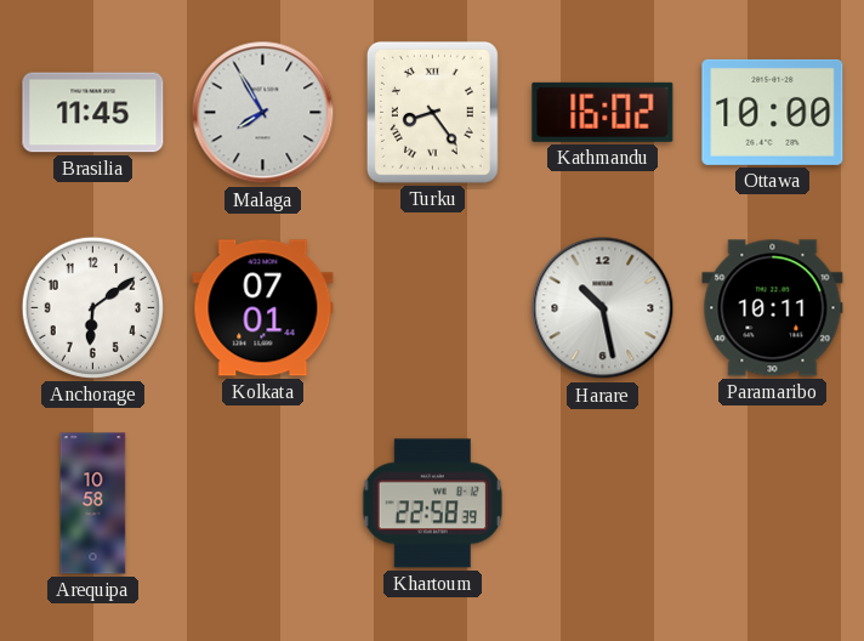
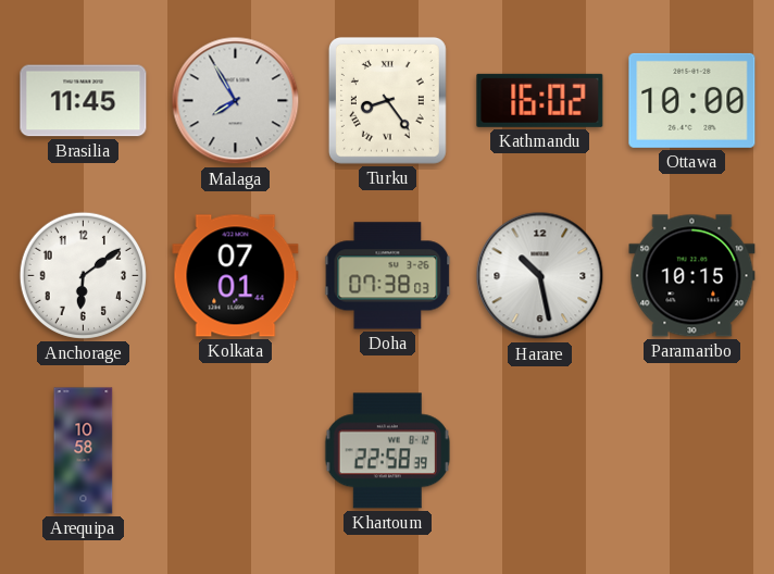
Doha: none -> 07:38
Paramaribo: 10:11 -> 10:15
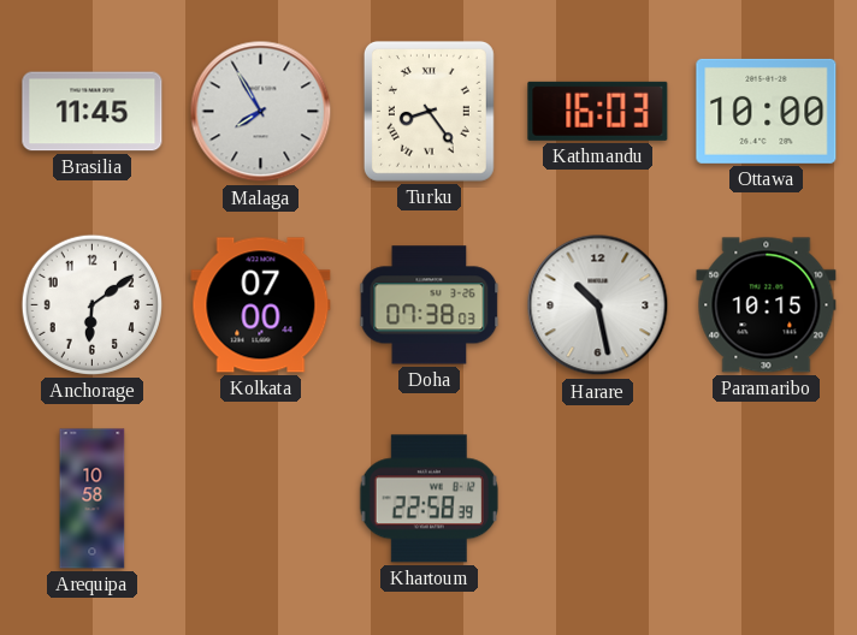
Kathmandu: 16:02 -> 16:03
Kolkata: 07:01 -> 07:00
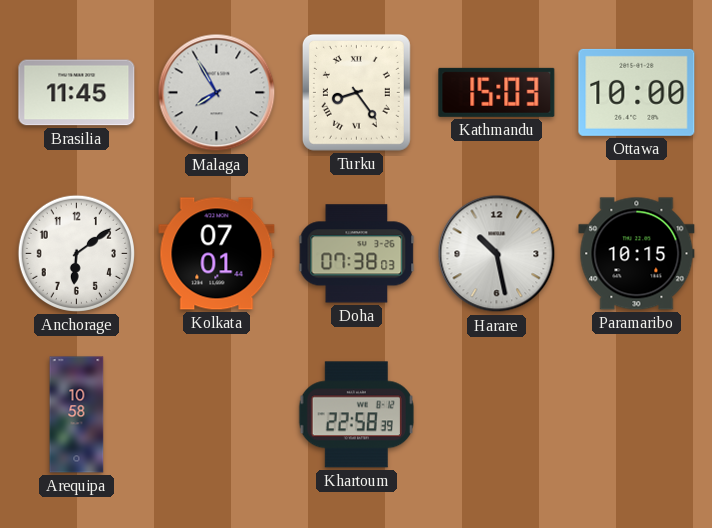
Kathmandu: 16:03 -> 15:03
Kolkata: 07:00 -> 07:01
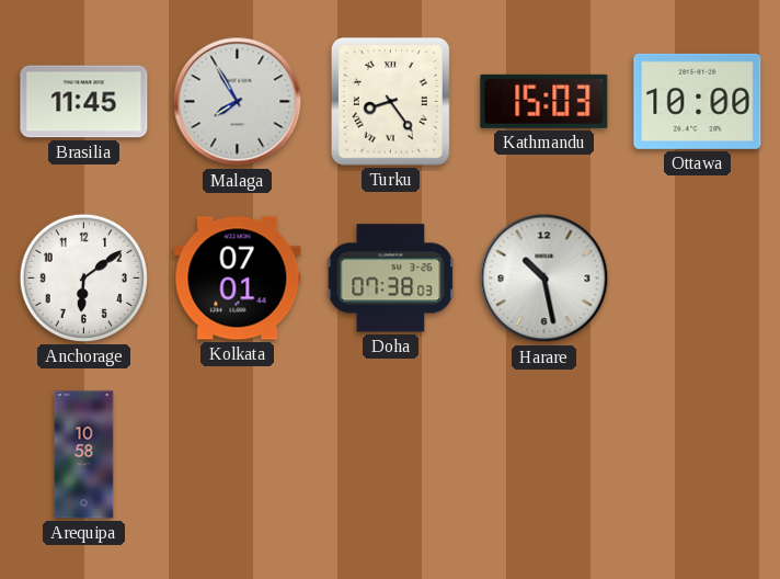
Paramaribo: 10:15 -> none
Khartoum: 22:58 -> none
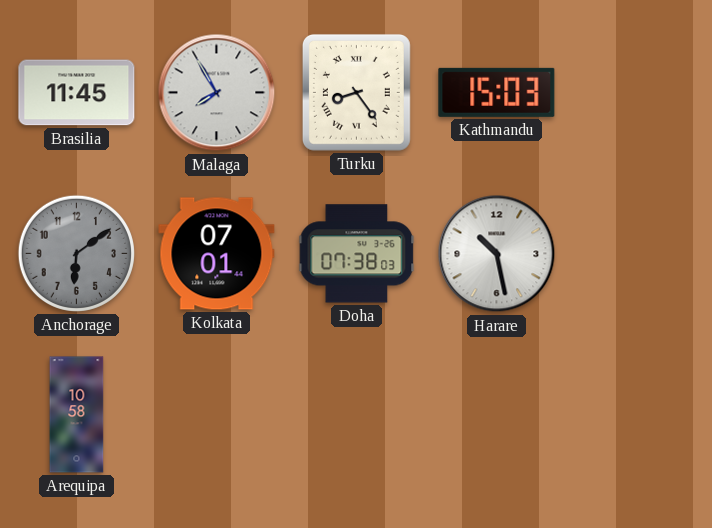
Ottawa: 10:00 -> none
Anchorage dial: white -> grey
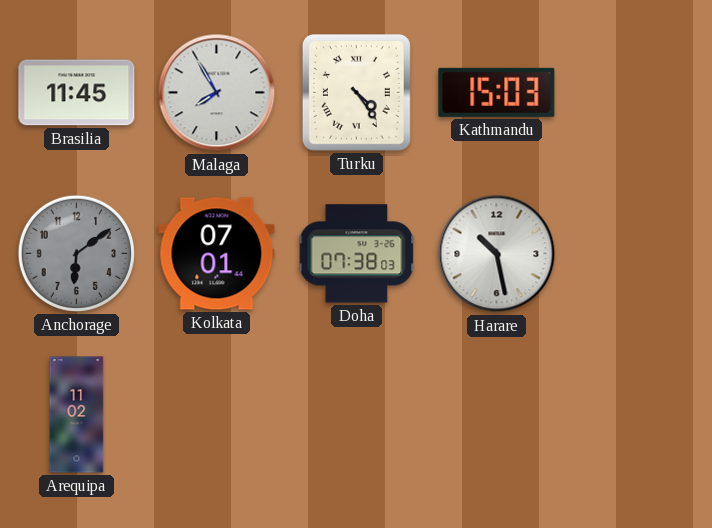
Turku: 8:24 -> 4:24
Arequipa: 10:58 -> 11:02
